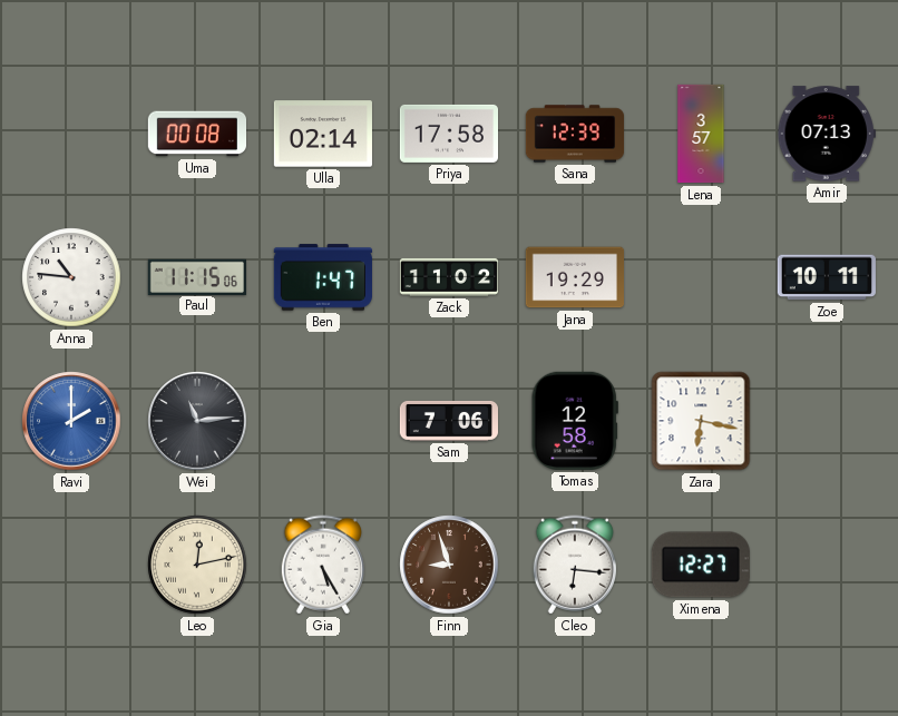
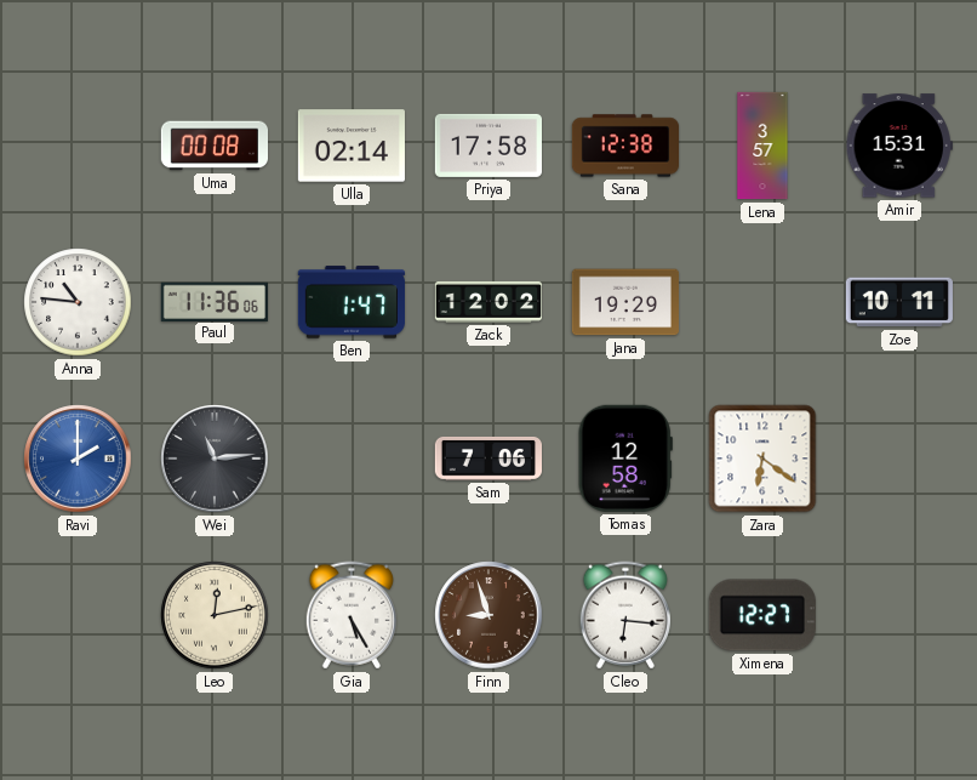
Sana: 12:39 -> 12:38
Amir: 07:13 -> 15:31
Paul: 11:15 -> 11:36
Zack: 11:02 -> 12:02
Zara: 6:17 -> 6:21
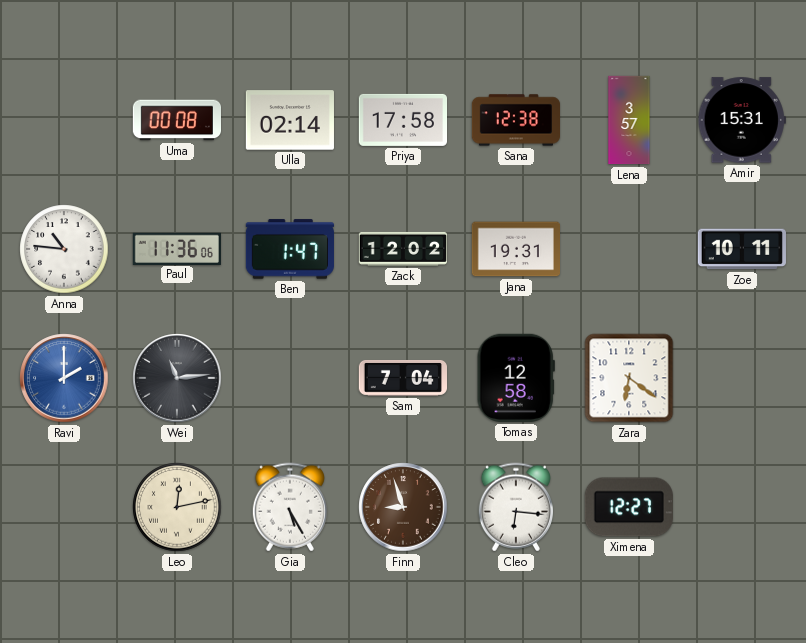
Jana: 19:29 -> 19:31
Sam: 7:06 -> 7:04
